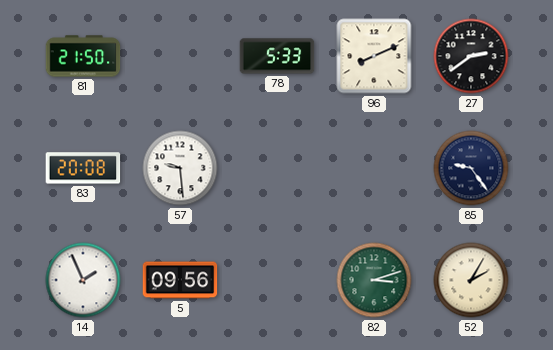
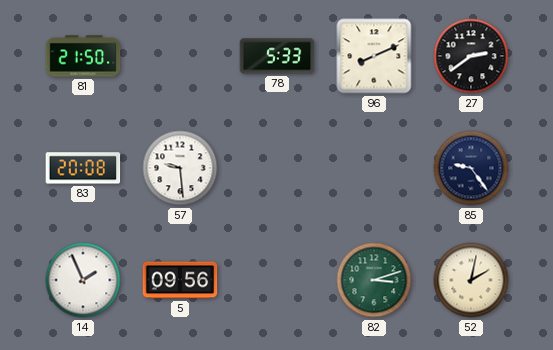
52: 2:05 -> 2:02
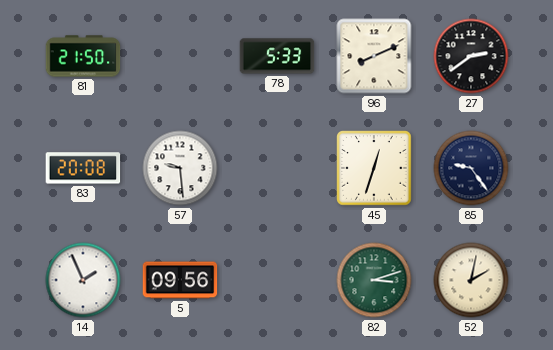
45: none -> 12:33
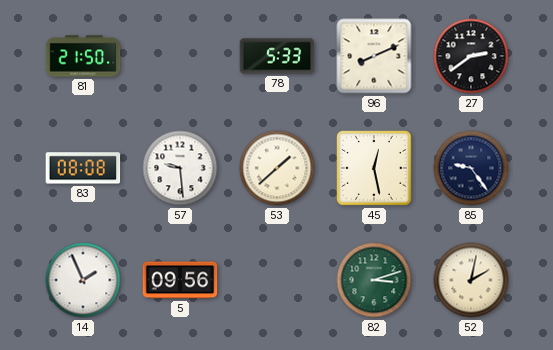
83: 20:08 -> 08:08
53: none -> 1:38
45: 12:33 -> 12:28
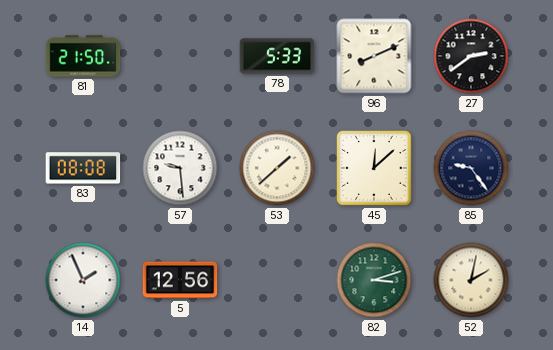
45: 12:28 -> 12:08
5: 09:56 -> 12:56
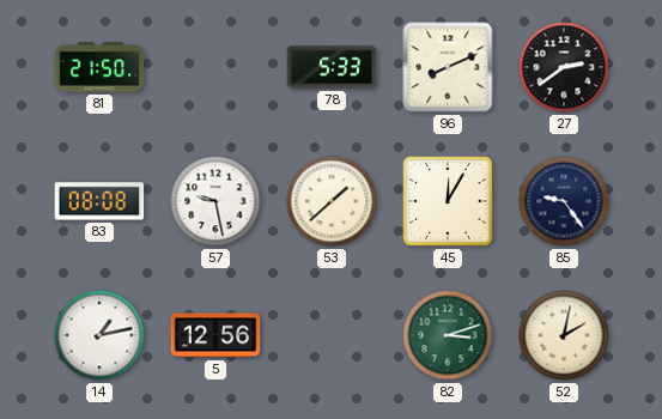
57: 9:29 -> 9:28
45: 12:08 -> 12:05
14: 1:56 -> 1:13
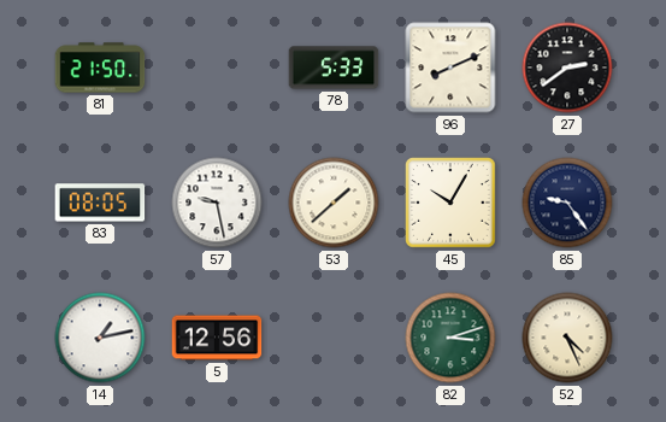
83: 08:08 -> 08:05
45: 12:05 -> 10:05
52: 2:02 -> 4:26
